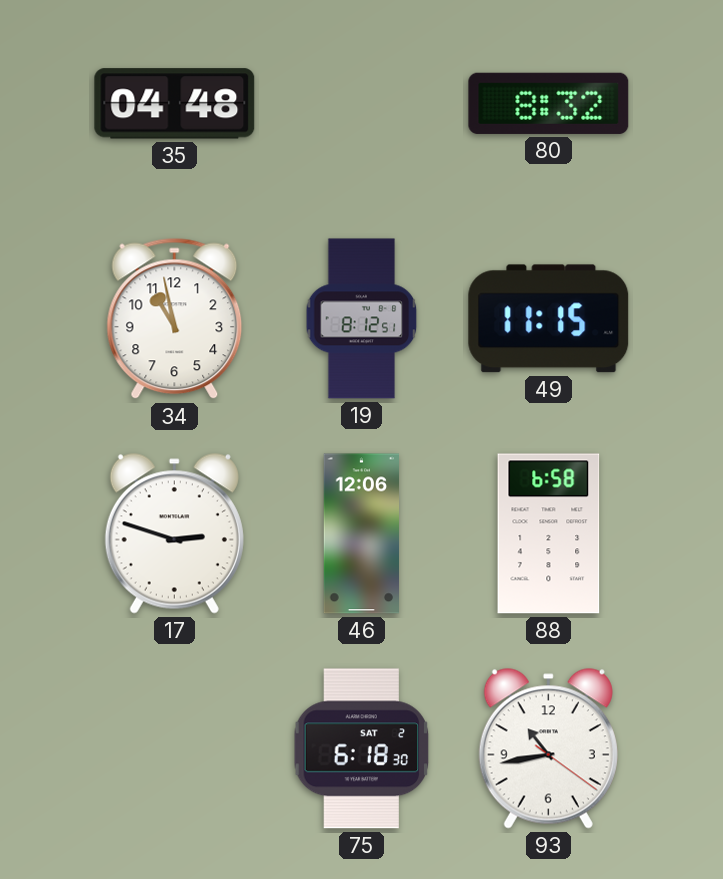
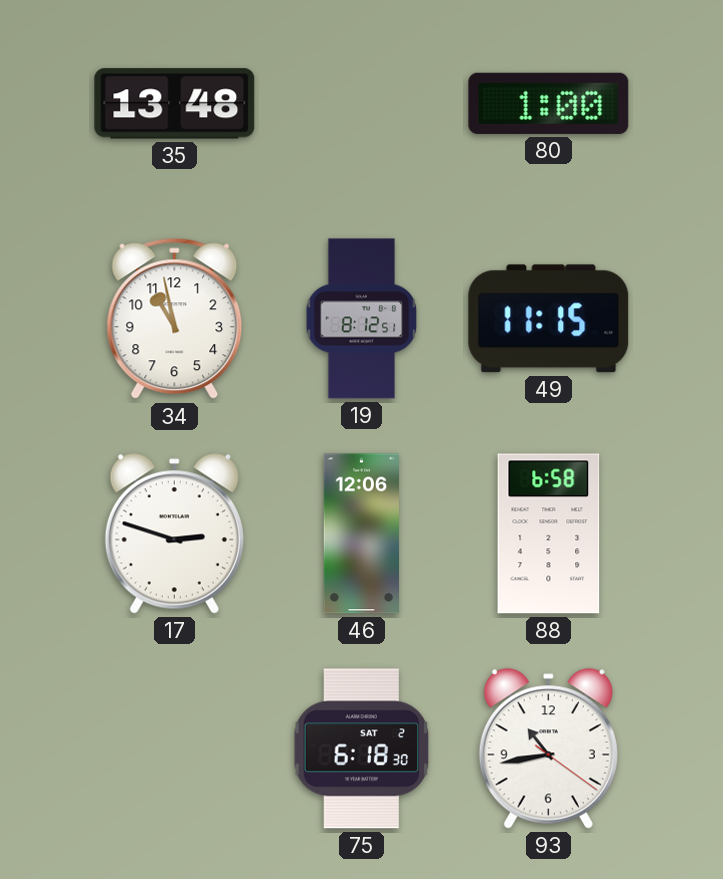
35: 04:48 -> 13:48
80: 8:32 -> 1:00
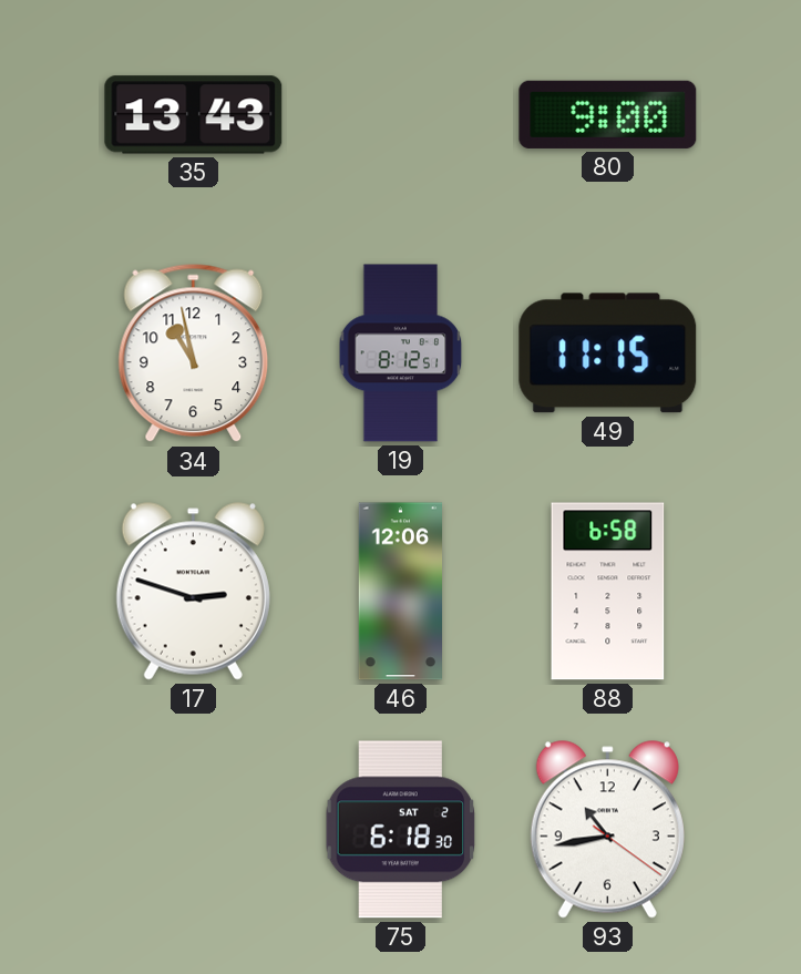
35: 13:48 -> 13:43
80: 1:00 -> 9:00
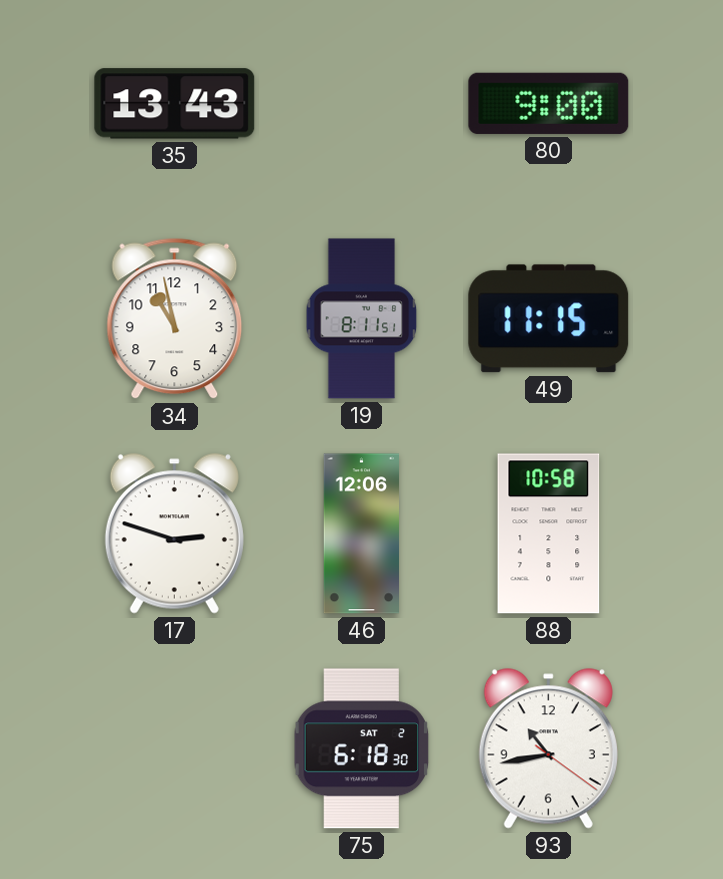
19: 8:12 -> 8:11
88: 6:58 -> 10:58
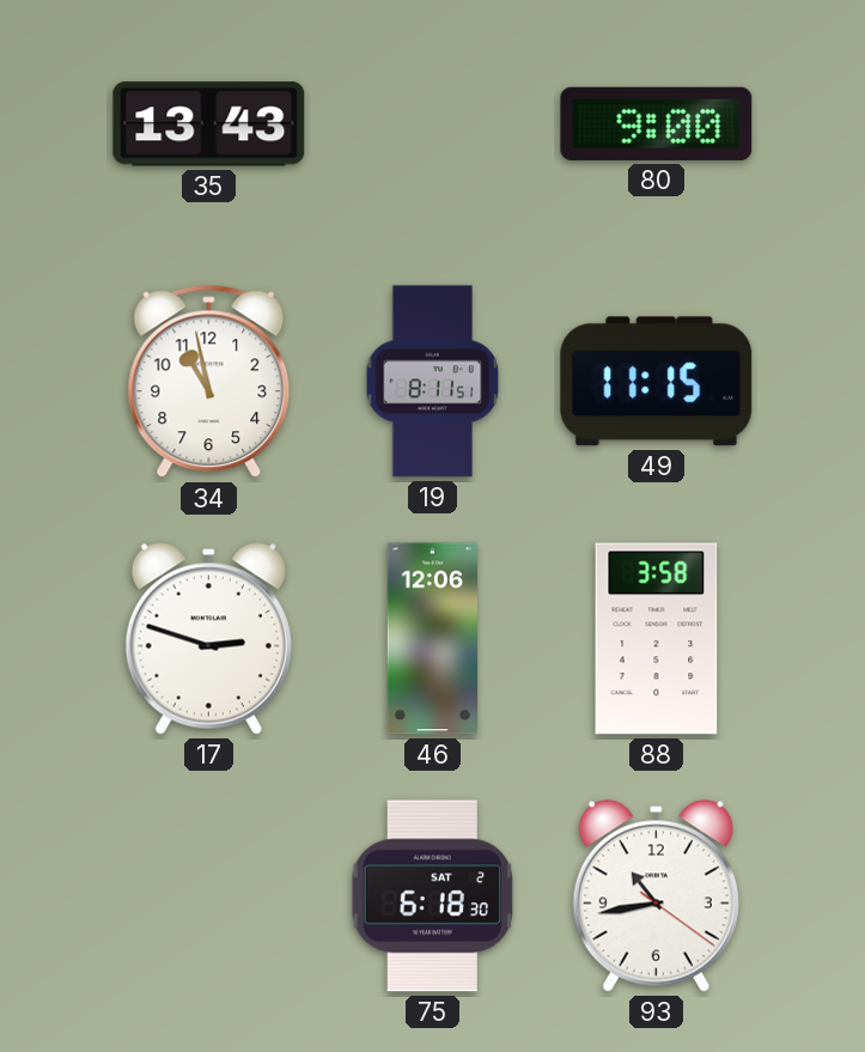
88: 10:58 -> 3:58
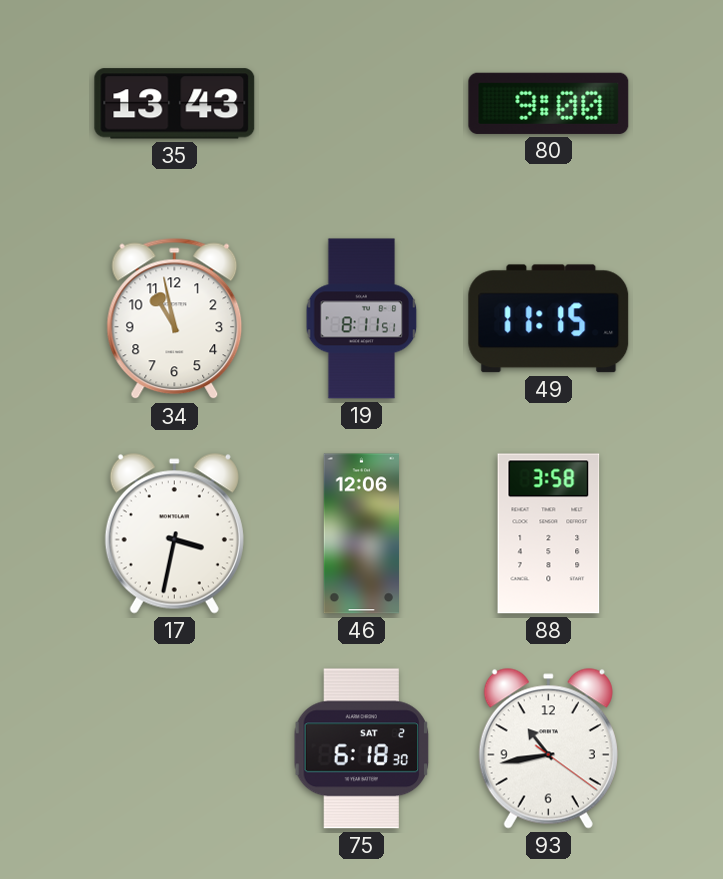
17: 2:48 -> 3:32
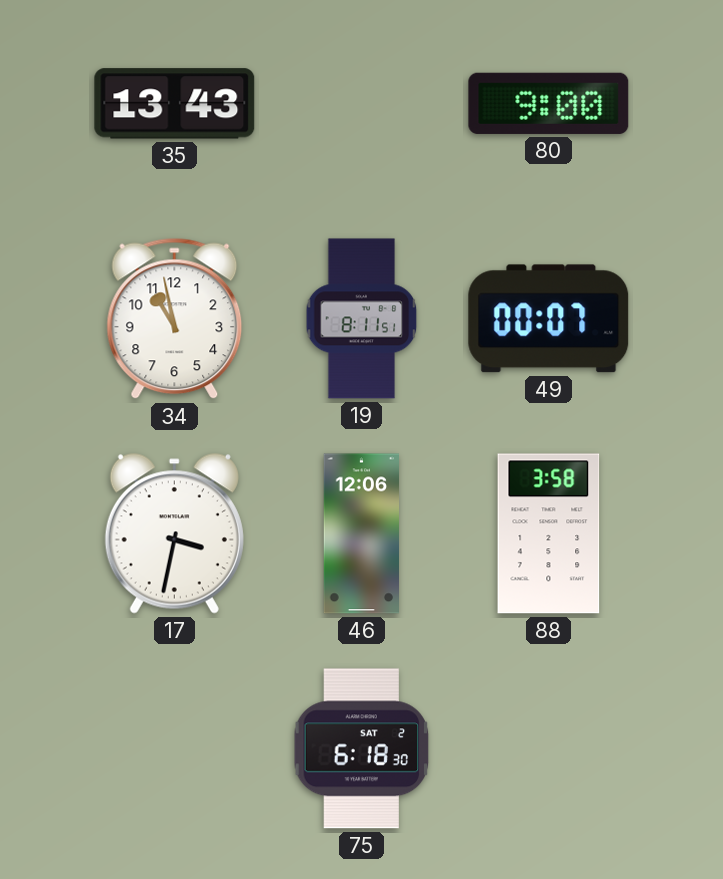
49: 11:15 -> 00:07
93: 10:43 -> none
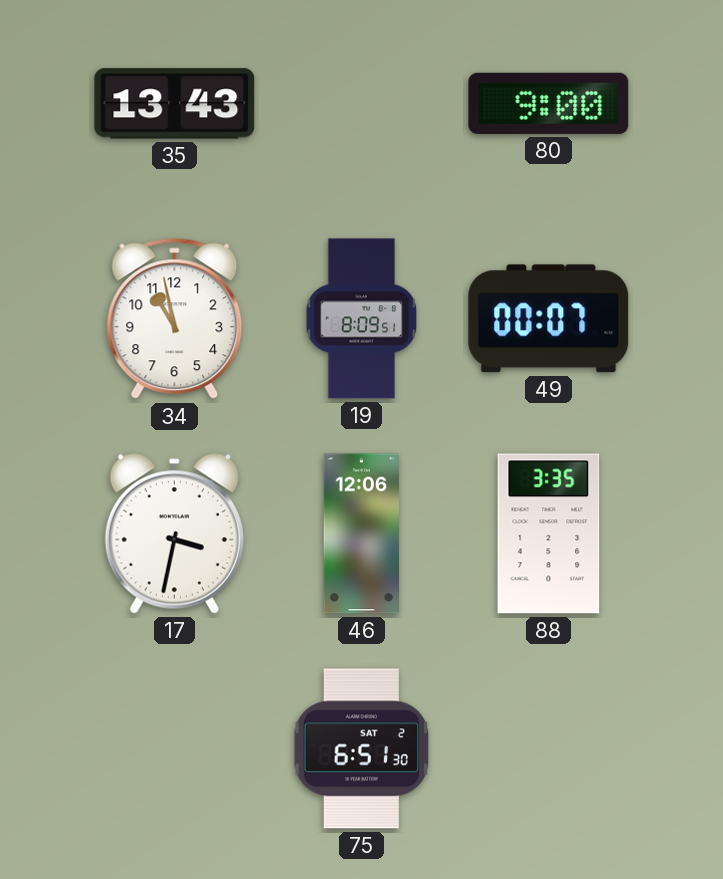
19: 8:11 -> 8:09
88: 3:58 -> 3:35
75: 6:18 -> 6:51
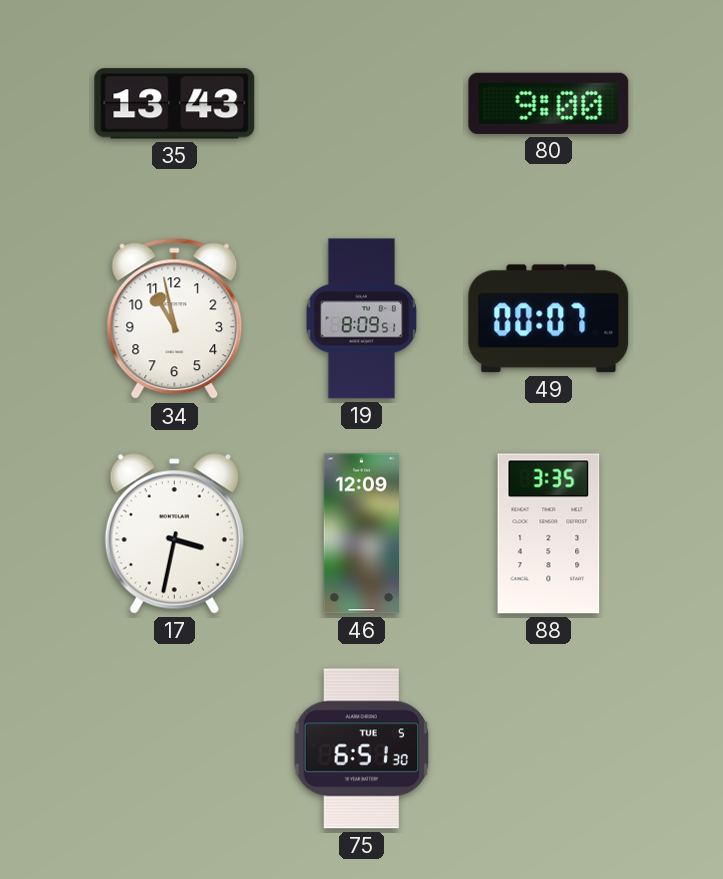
46: 12:06 -> 12:09
75 date: SAT 2 -> TUE 5
